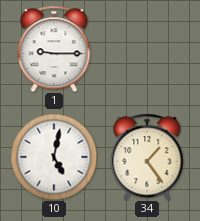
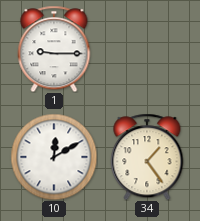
10: 5:02 -> 12:10
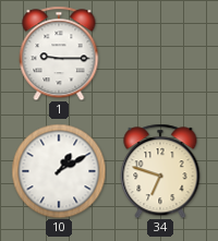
10: 12:10 -> 1:10
34: 1:24 -> 6:48
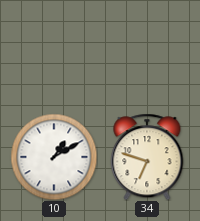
1: 9:15 -> none
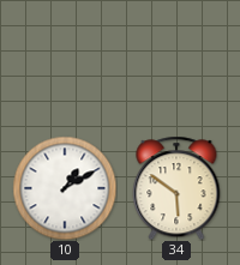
34: 6:48 -> 5:51
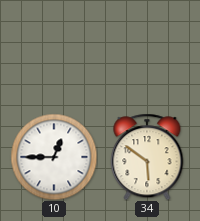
10: 1:10 -> 12:45
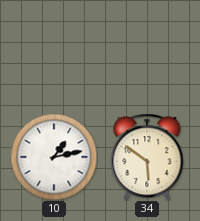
10: 12:45 -> 1:13
